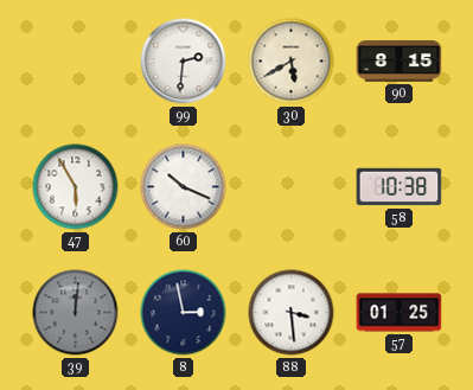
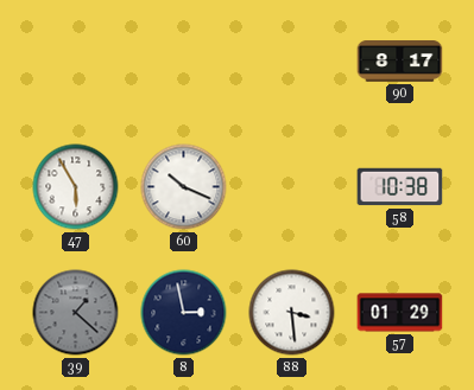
99: 2:31 -> none
30: 5:40 -> none
90: 8:15 -> 8:17
39: 12:01 -> 1:22
57: 01:25 -> 01:29
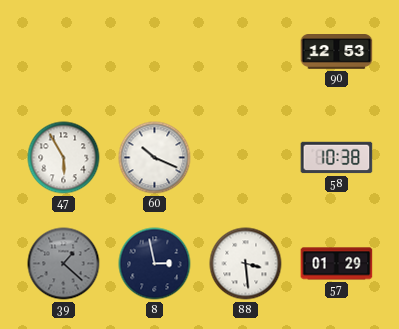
90: 8:17 -> 12:53
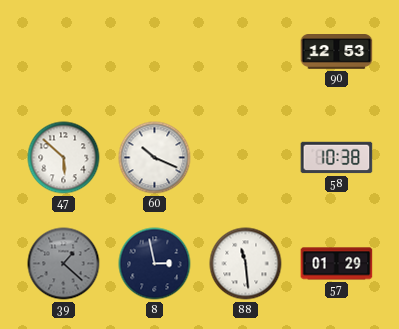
47: 5:55 -> 5:52
88: 3:29 -> 11:29
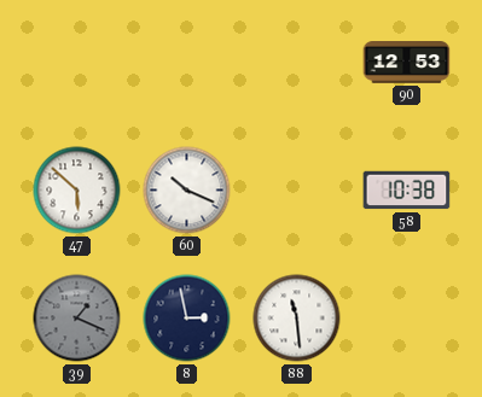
39: 1:22 -> 1:19
57: 01:29 -> none
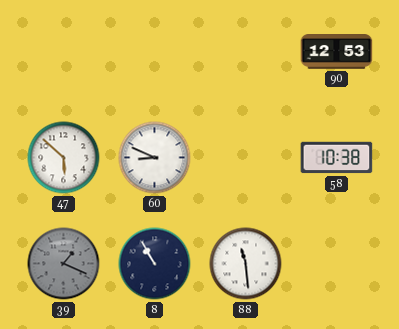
60: 10:19 -> 8:49
8: 2:58 -> 10:55
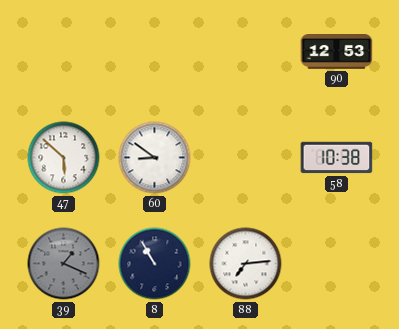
60: 8:49 -> 8:51
88: 11:29 -> 7:14
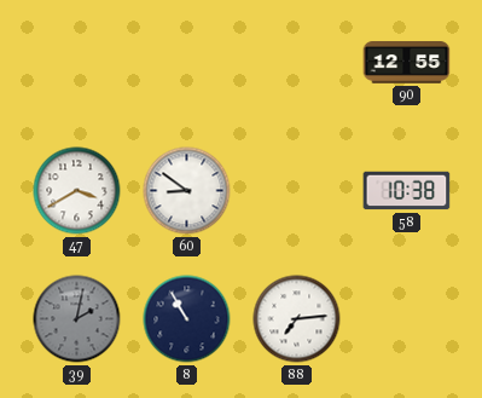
90: 12:53 -> 12:55
47: 5:52 -> 3:40
39: 1:19 -> 2:02
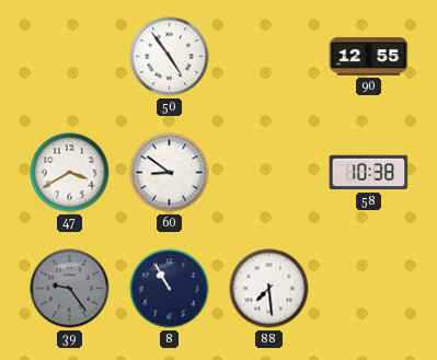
50: none -> 4:54
39: 2:02 -> 9:24
88: 7:14 -> 7:29
